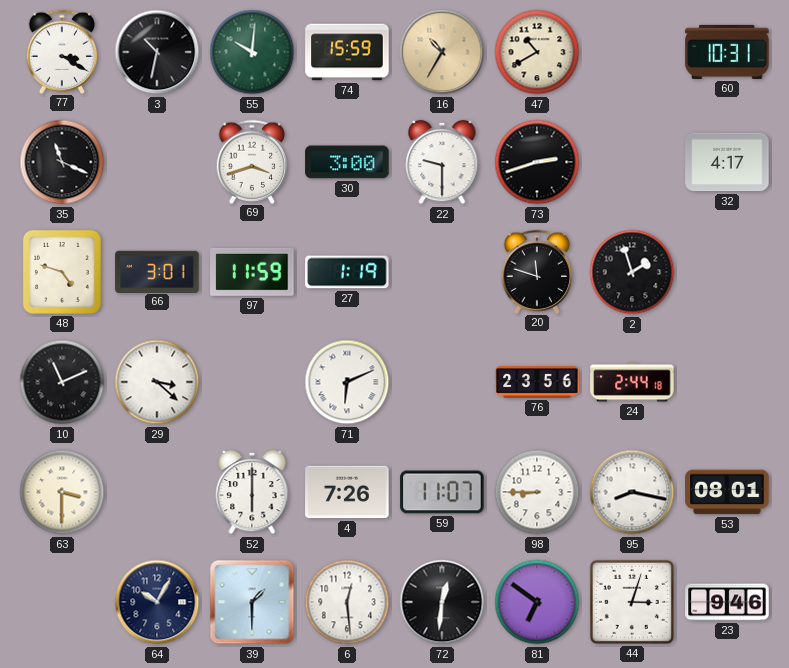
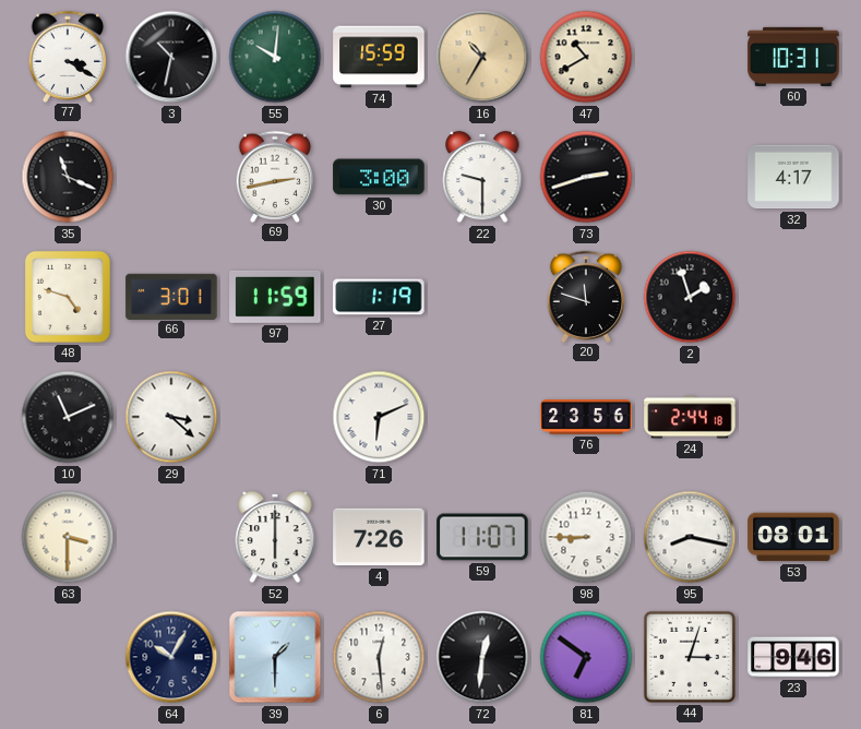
69: 3:42 -> 2:43
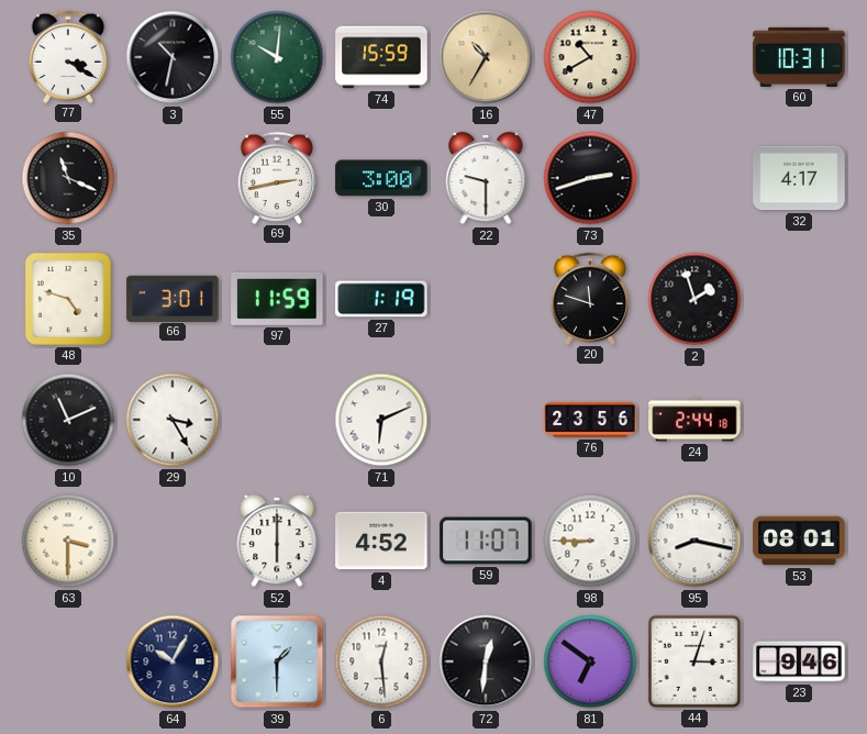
29: 3:22 -> 3:25
4: 7:26 -> 4:52
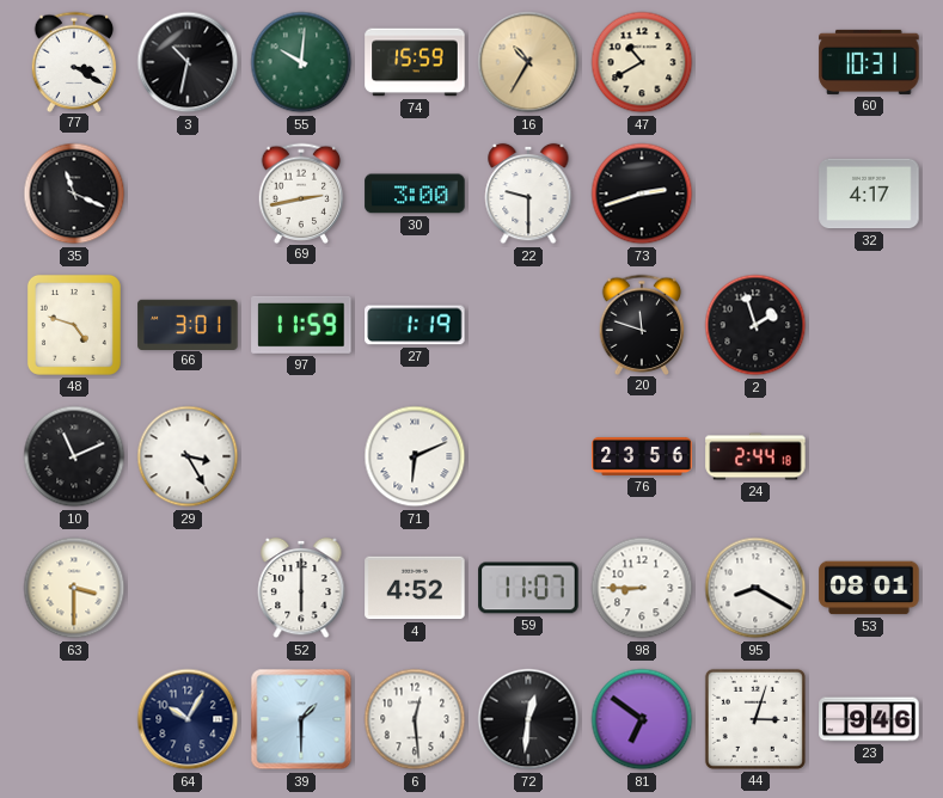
95: 8:17 -> 8:20
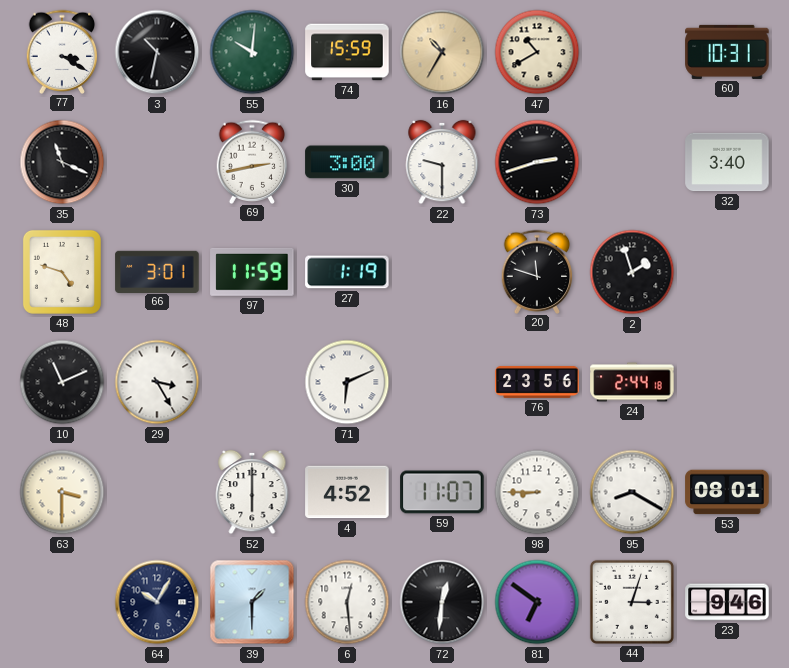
32: 4:17 -> 3:40
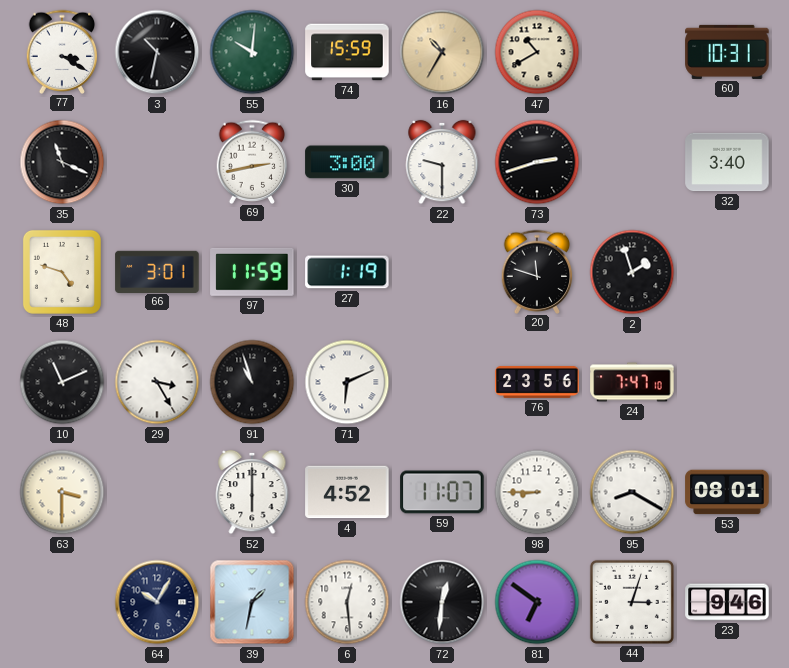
91: none -> 10:57
24: 2:44 -> 7:47
39: 1:30 -> 1:32
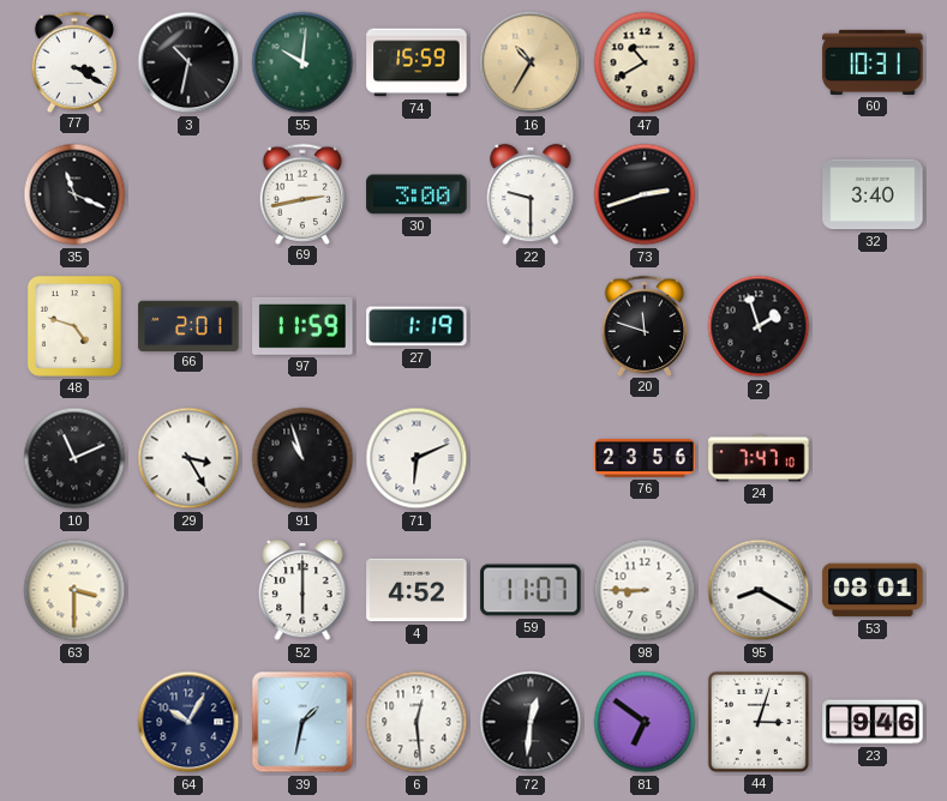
66: 3:01 -> 2:01
